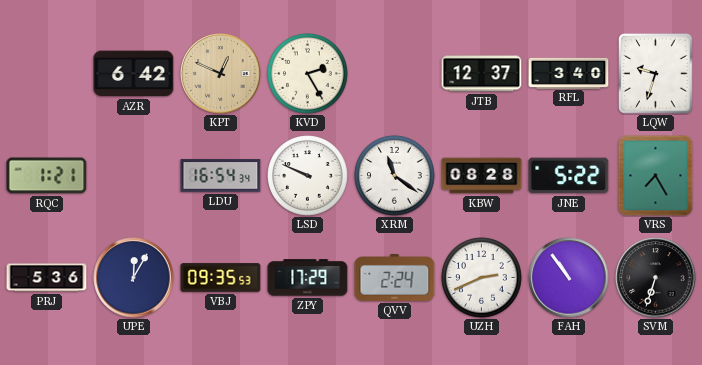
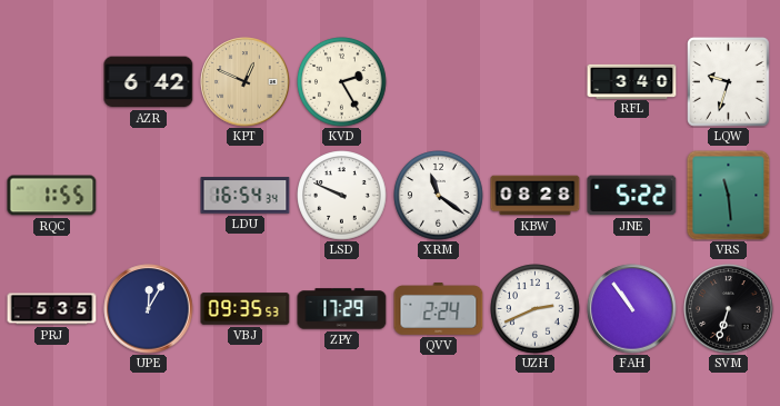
JTB: 12:37 -> none
RQC: 1:21 -> 1:55
VRS: 7:25 -> 11:29
PRJ: 5:36 -> 5:35
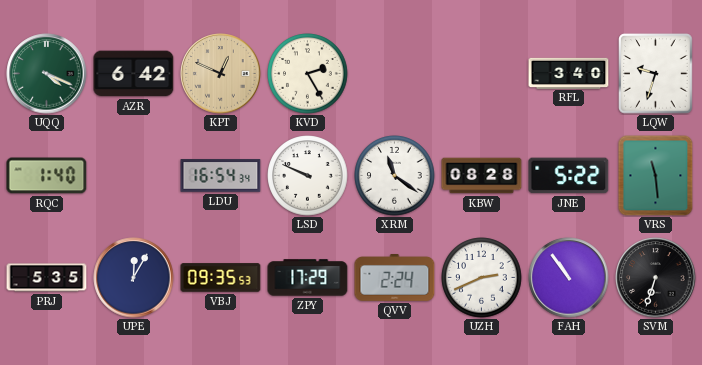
UQQ: none -> 4:19
RQC: 1:55 -> 1:40
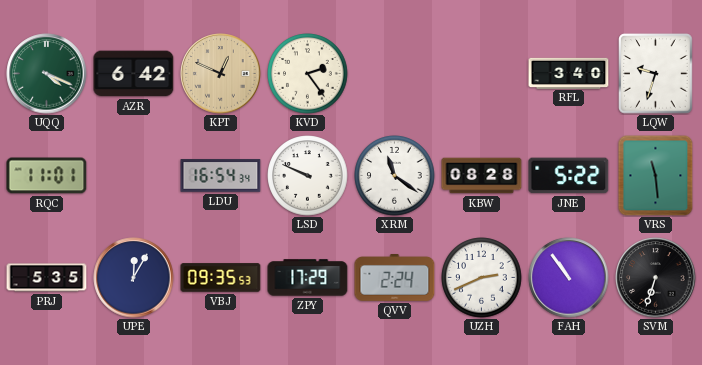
KVD: 2:25 -> 2:24
RQC: 1:40 -> 11:01
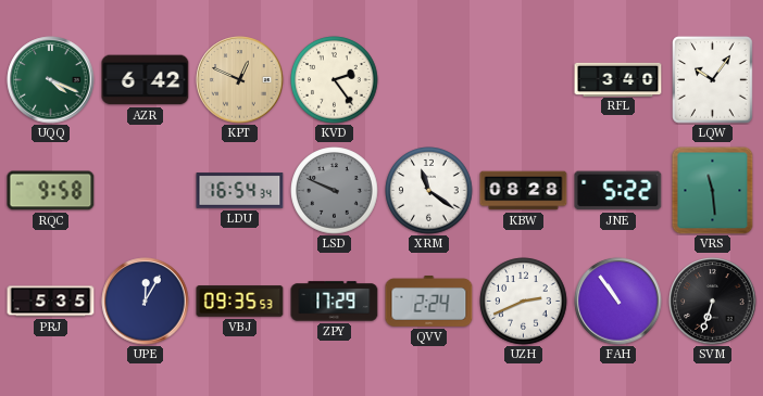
LQW: 9:33 -> 10:06
RQC: 11:01 -> 9:58
LSD dial: white -> grey
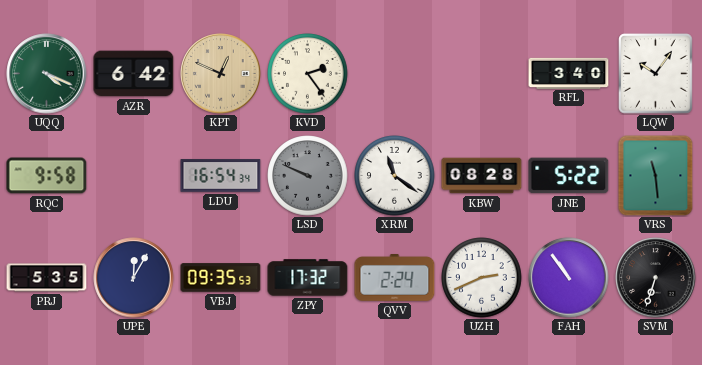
ZPY: 17:29 -> 17:32
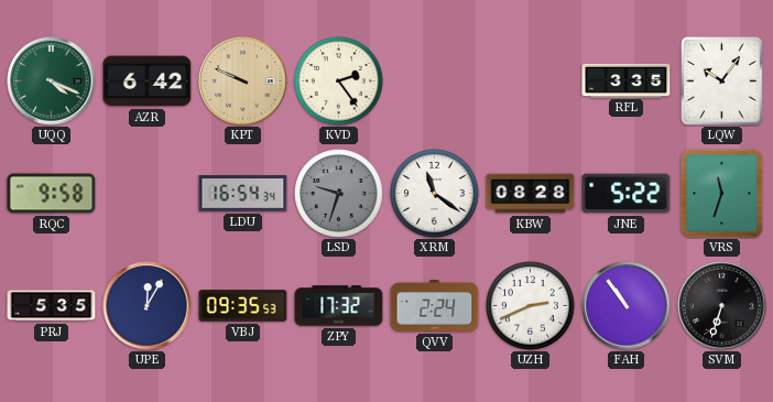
KPT: 12:49 -> 9:49
RFL: 3:40 -> 3:35
LSD: 9:49 -> 9:33
VRS: 11:29 -> 11:33
